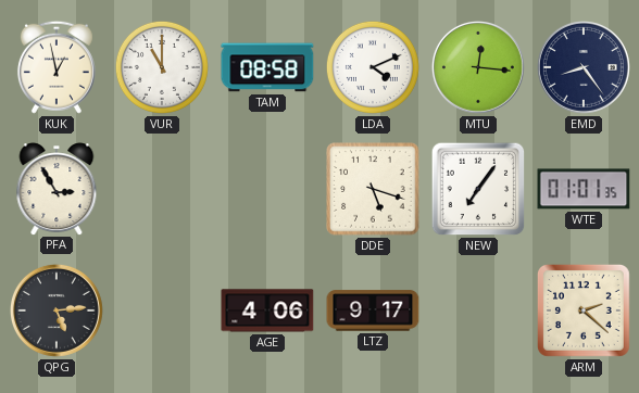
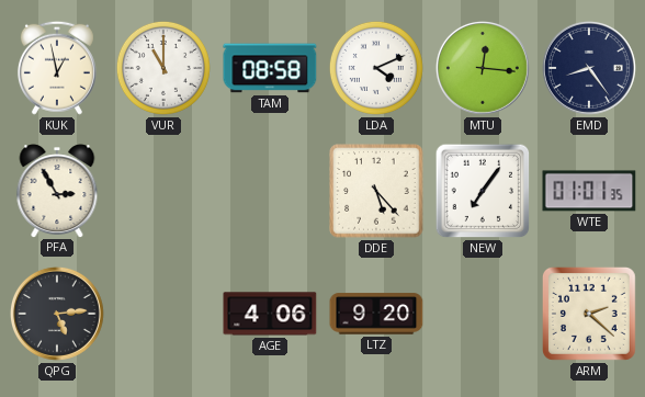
DDE: 5:18 -> 5:23
LTZ: 9:17 -> 9:20
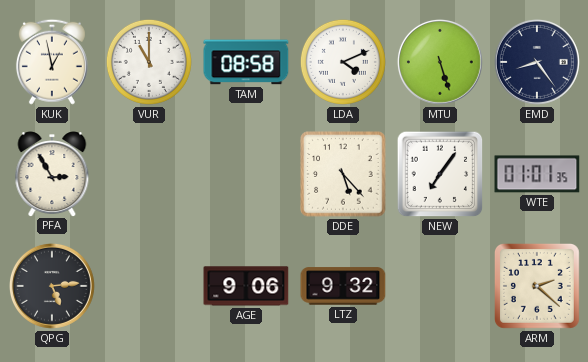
MTU: 12:16 -> 5:27
AGE: 4:06 -> 9:06
LTZ: 9:20 -> 9:32
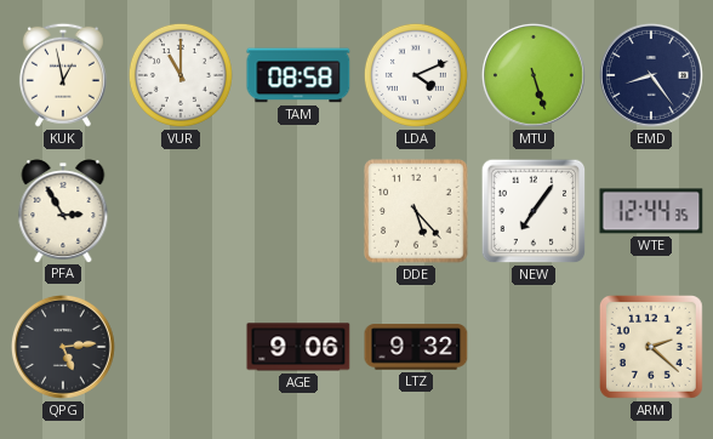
WTE: 01:01 -> 12:44
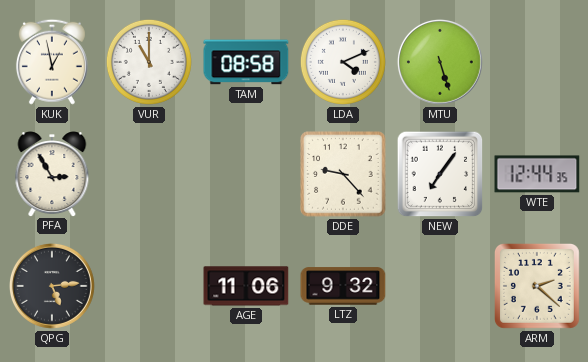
EMD: 8:24 -> none
DDE: 5:23 -> 9:23
AGE: 9:06 -> 11:06
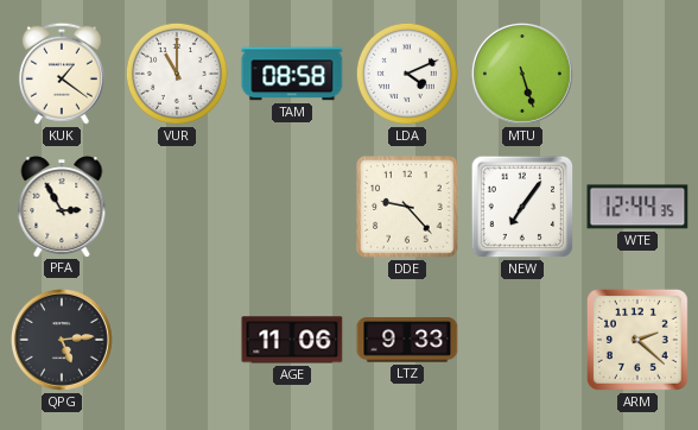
KUK: 12:58 -> 1:21
LTZ: 9:32 -> 9:33
